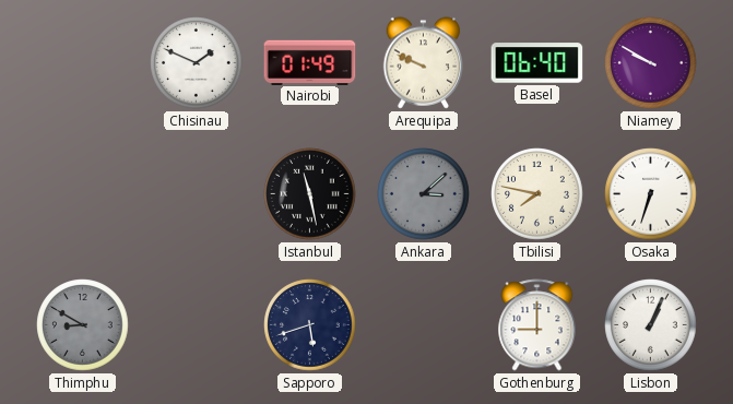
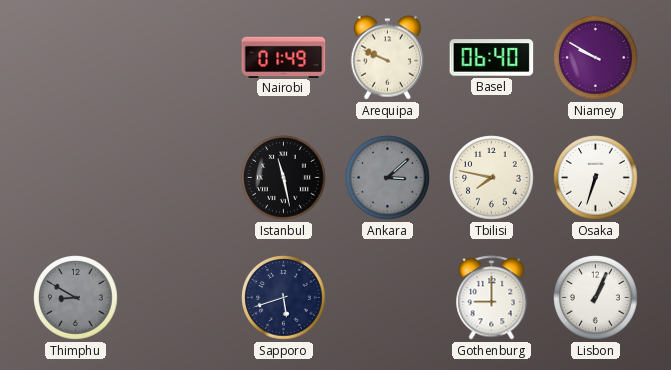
Chisinau: 1:49 -> none
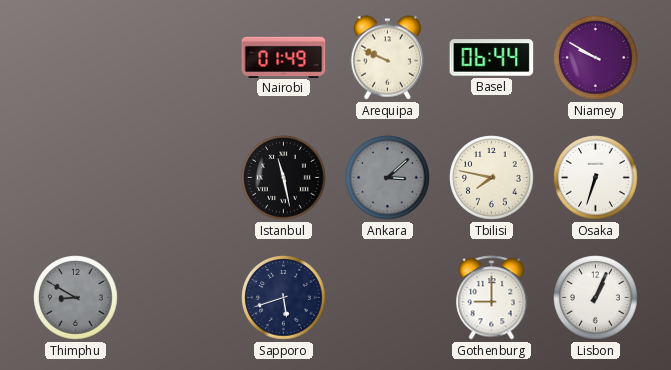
Basel: 06:40 -> 06:44
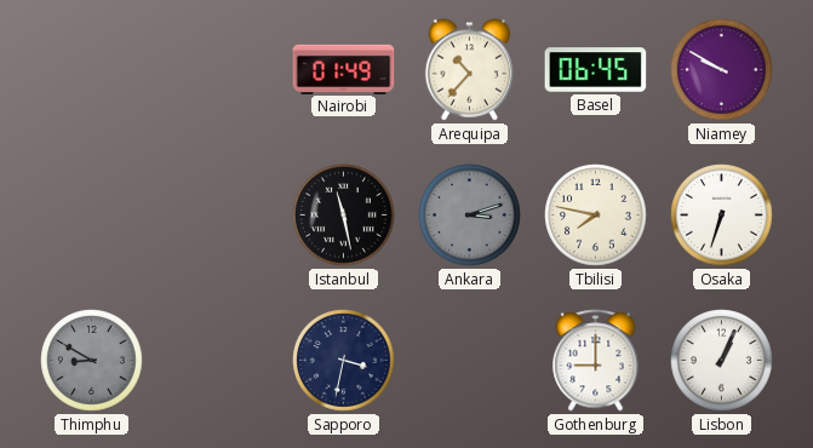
Arequipa: 9:49 -> 10:37
Basel: 06:44 -> 06:45
Ankara: 3:08 -> 3:12
Sapporo: 5:42 -> 3:32
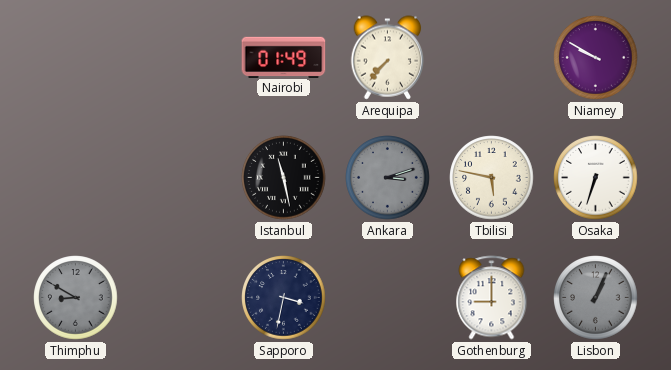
Arequipa: 10:37 -> 7:37
Basel: 06:45 -> none
Tbilisi: 7:47 -> 5:47
Lisbon dial: white -> grey
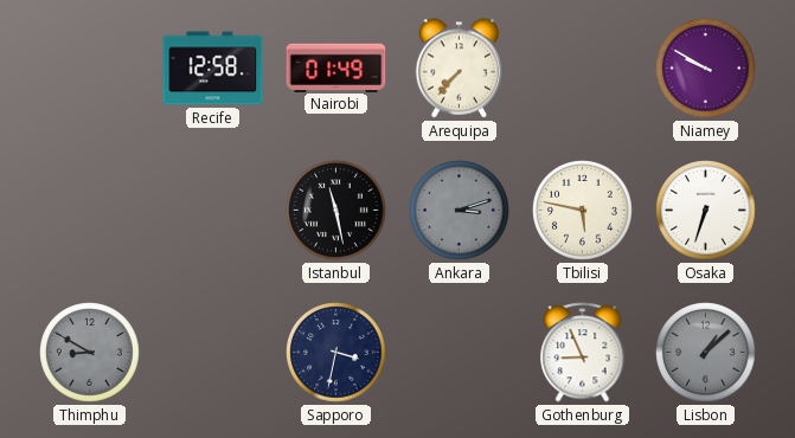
Recife: none -> 12:58
Gothenburg: 9:00 -> 8:56
Lisbon: 1:04 -> 1:08
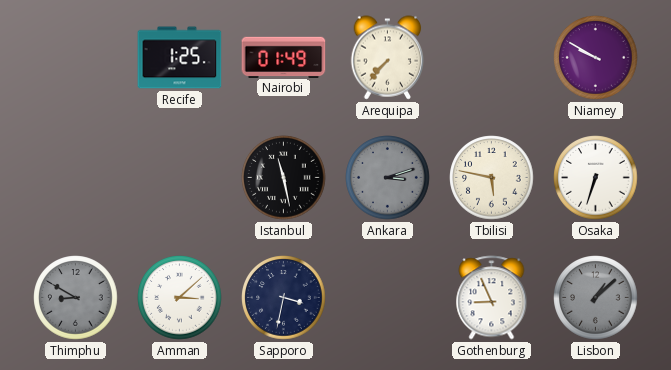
Recife: 12:58 -> 1:25
Amman: none -> 3:08
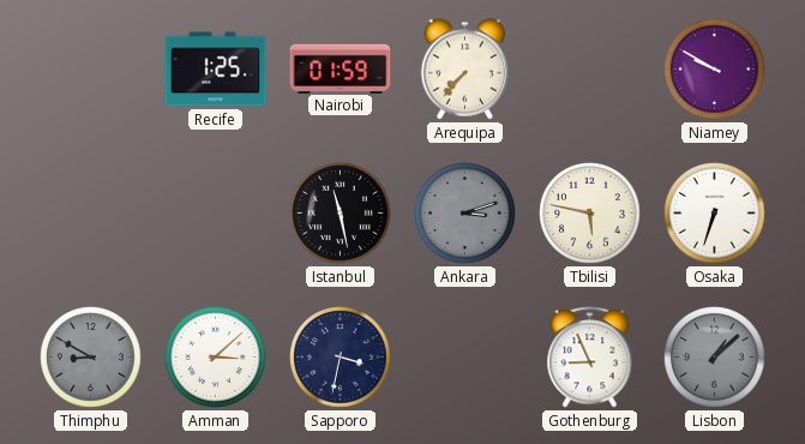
Nairobi: 01:49 -> 01:59
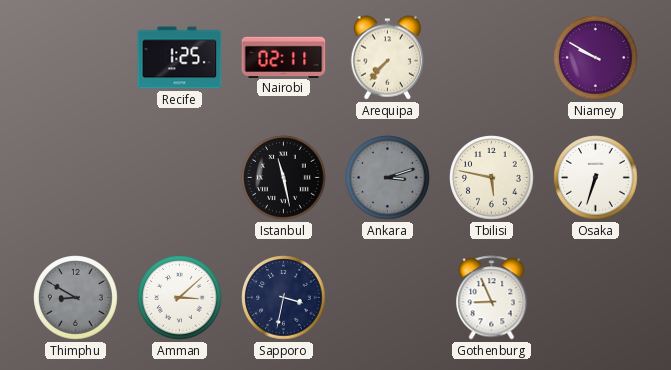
Nairobi: 01:59 -> 02:11
Lisbon: 1:08 -> none
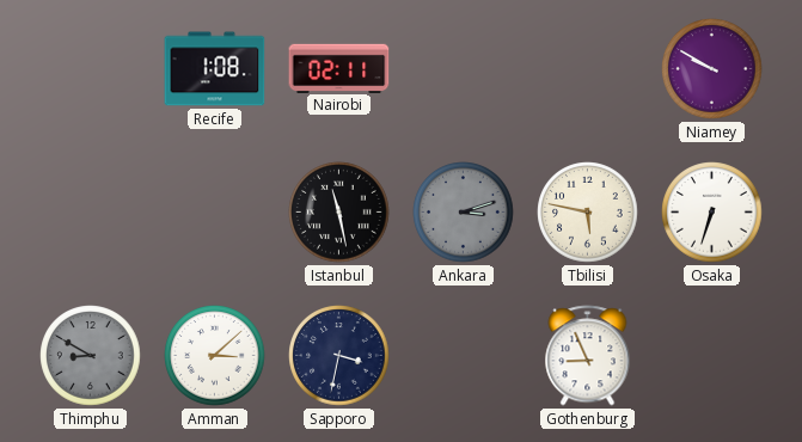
Recife: 1:25 -> 1:08
Arequipa: 7:37 -> none
